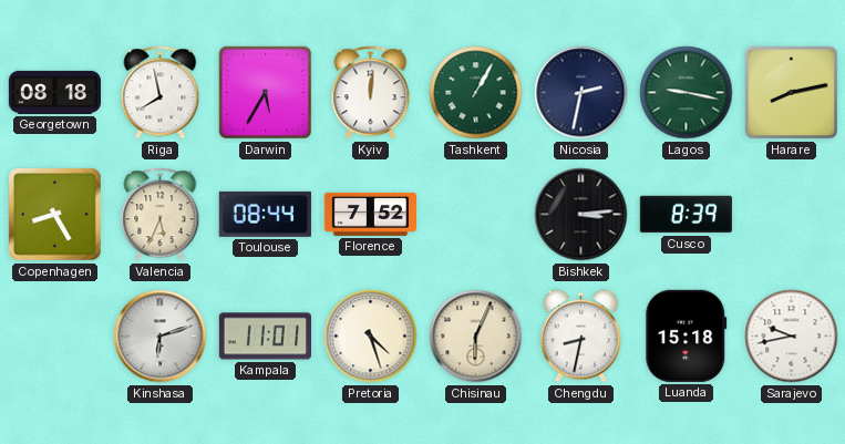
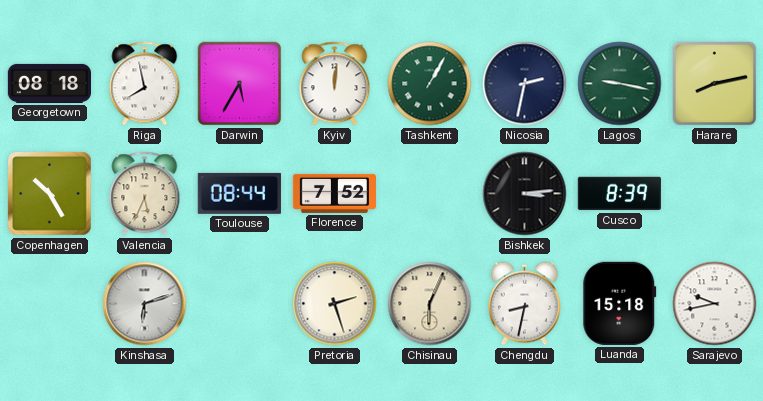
Copenhagen: 8:25 -> 10:25
Kampala: 11:01 -> none
Pretoria: 4:27 -> 2:27
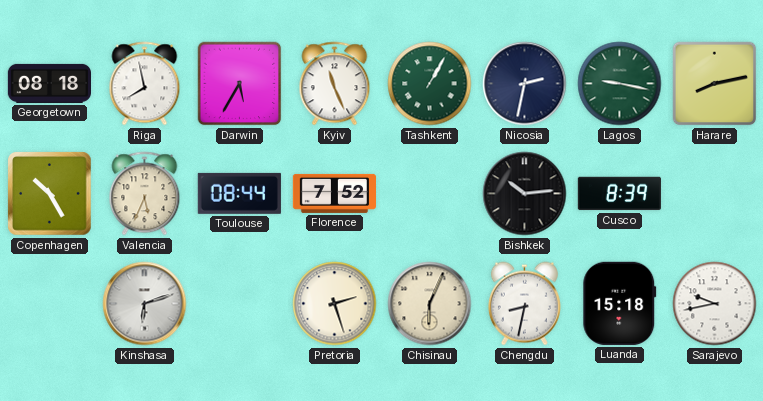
Kyiv: 12:01 -> 11:26
Bishkek: 3:14 -> 10:14
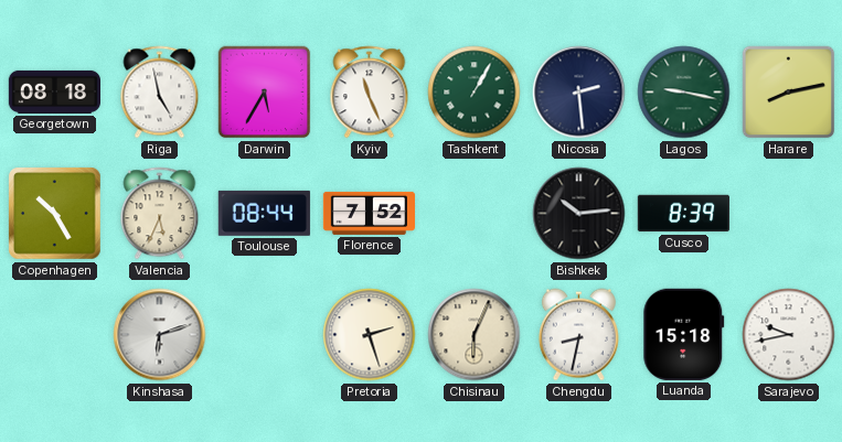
Riga: 7:58 -> 4:58
Nicosia: 2:32 -> 2:29
